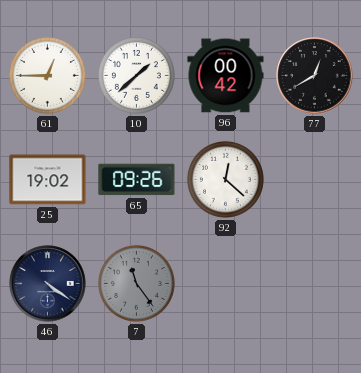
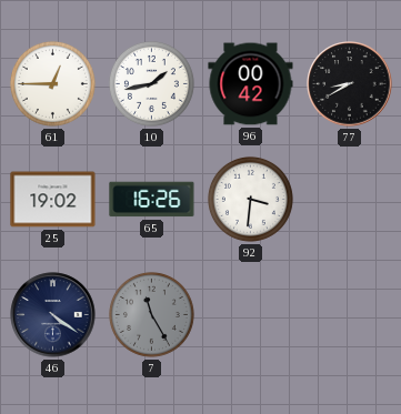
10: 1:38 -> 1:43
77: 12:40 -> 8:40
65: 09:26 -> 16:26
92: 12:22 -> 3:31
7: 11:24 -> 11:25
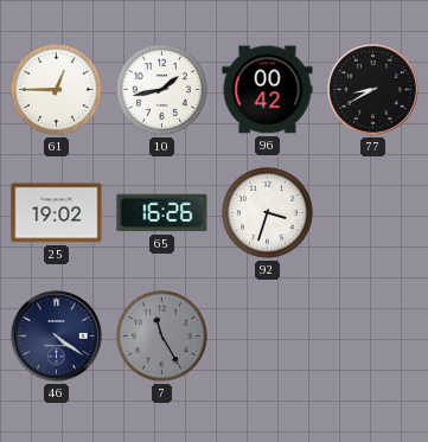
92: 3:31 -> 3:33
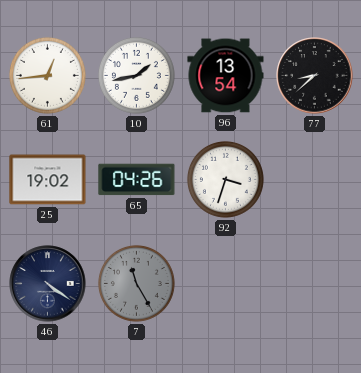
61: 12:45 -> 12:44
96: 00:42 -> 13:54
77: 8:40 -> 8:38
65: 16:26 -> 04:26
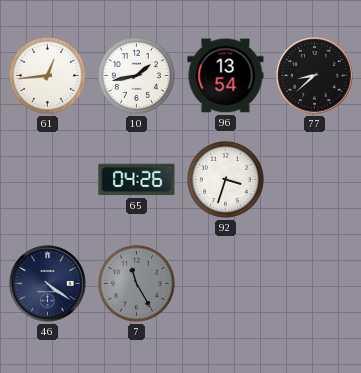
25: 19:02 -> none
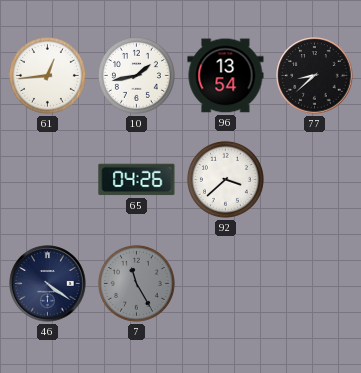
92: 3:33 -> 3:38
